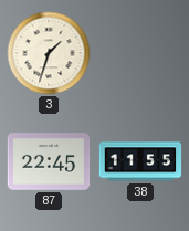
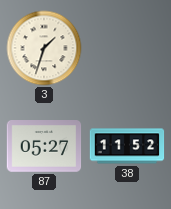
87: 22:45 -> 05:27
38: 11:55 -> 11:52
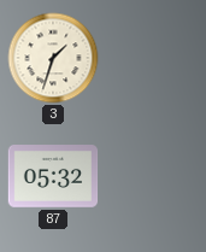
87: 05:27 -> 05:32
38: 11:52 -> none
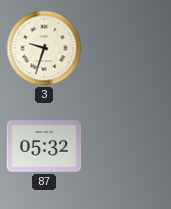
3: 1:33 -> 9:33
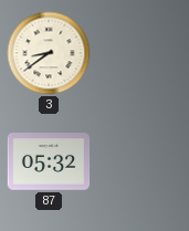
3: 9:33 -> 8:39
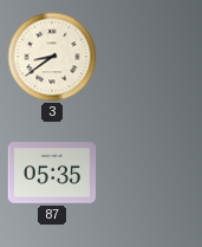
87: 05:32 -> 05:35
